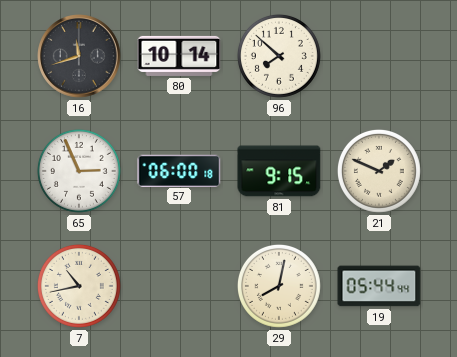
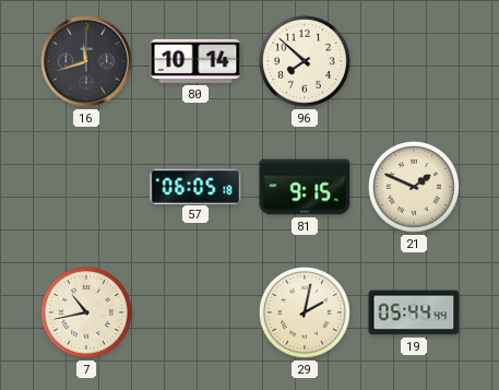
65: 2:56 -> none
57: 06:00 -> 06:05
29: 8:02 -> 2:02
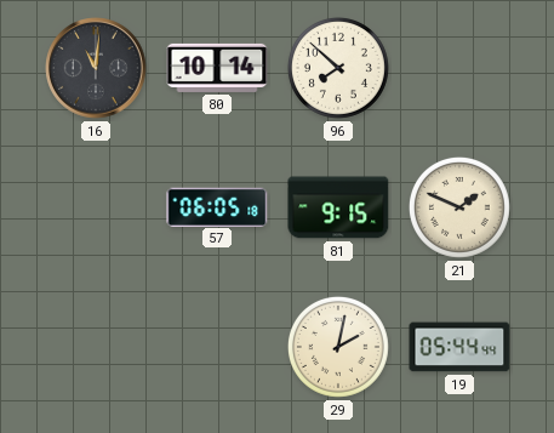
16: 11:42 -> 11:01
7: 10:43 -> none
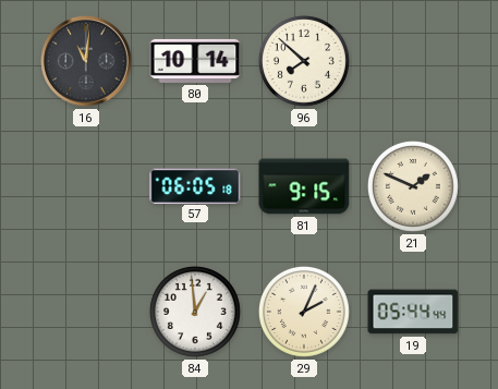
84: none -> 12:59
29: 2:02 -> 2:04
